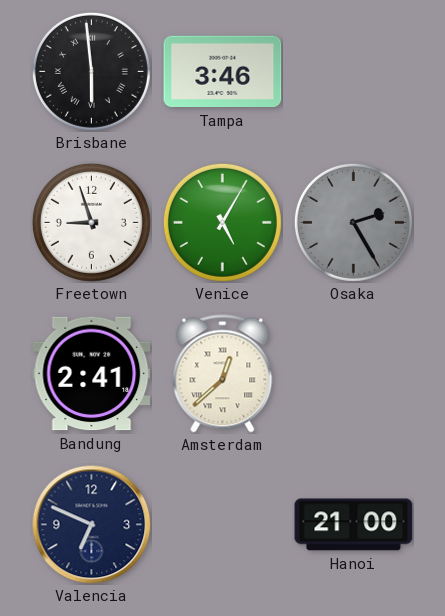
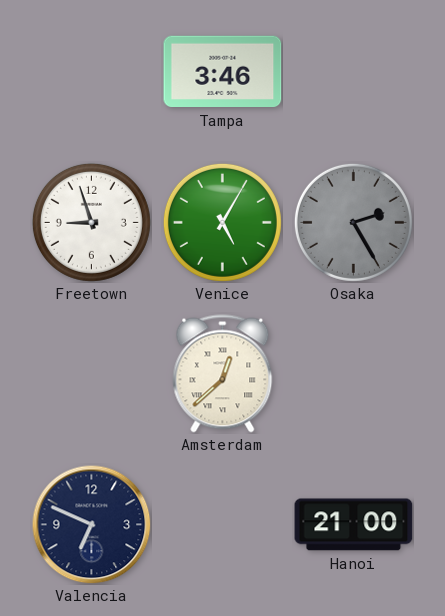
Brisbane: 5:59 -> none
Bandung: 2:41 -> none
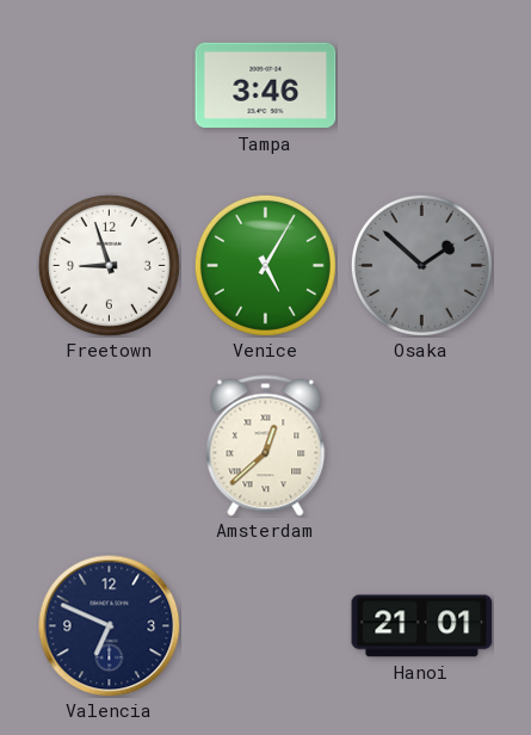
Osaka: 2:25 -> 1:52
Hanoi: 21:00 -> 21:01
